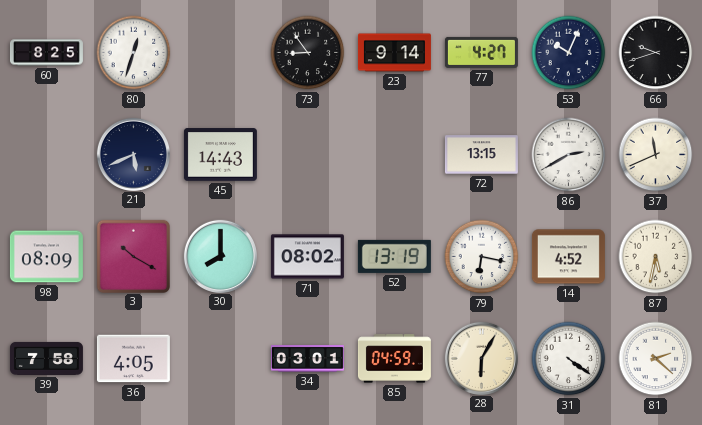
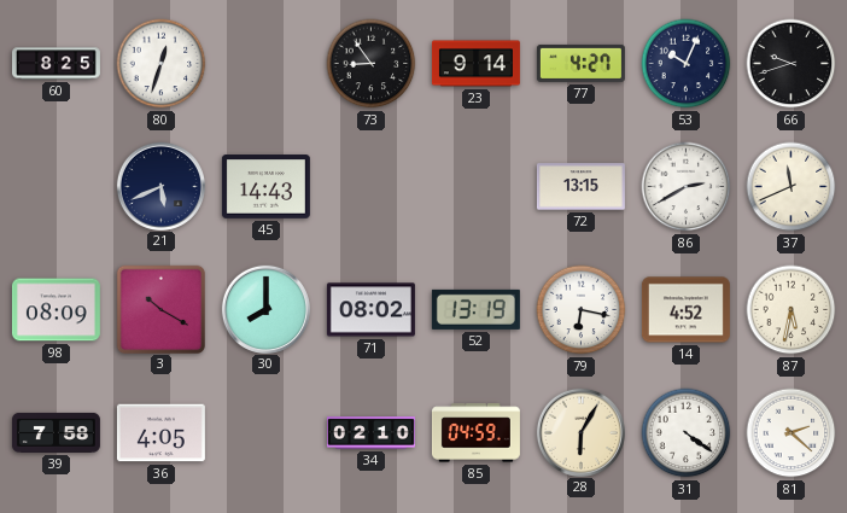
34: 03:01 -> 02:10
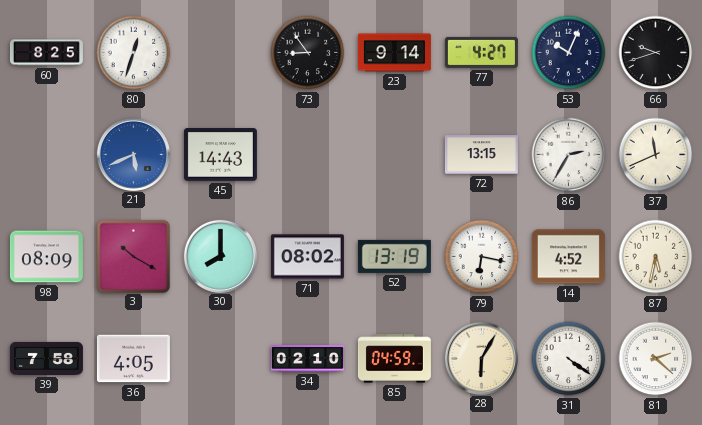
21 dial: navy -> blue
86: 2:40 -> 2:35
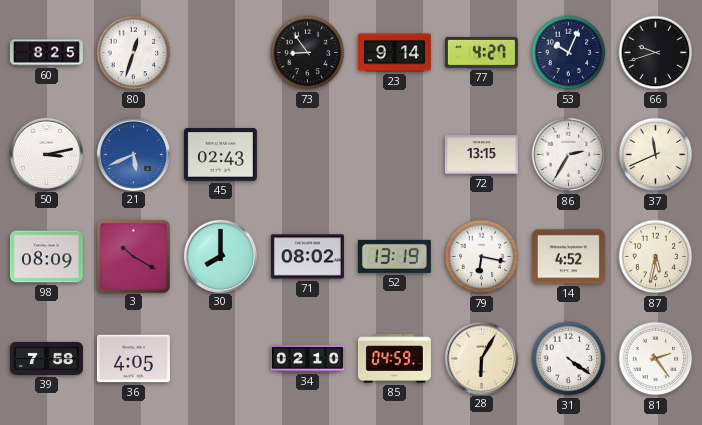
50: none -> 3:13
45: 14:43 -> 02:43
81: 2:22 -> 2:24
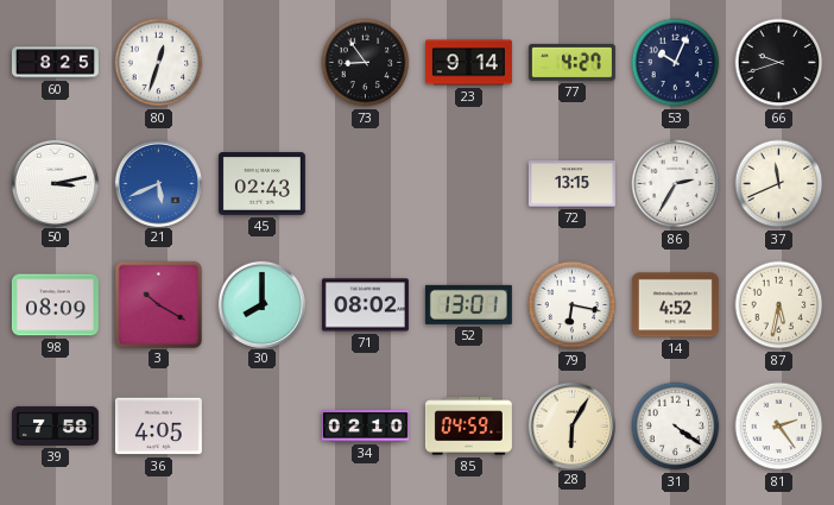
52: 13:19 -> 13:01
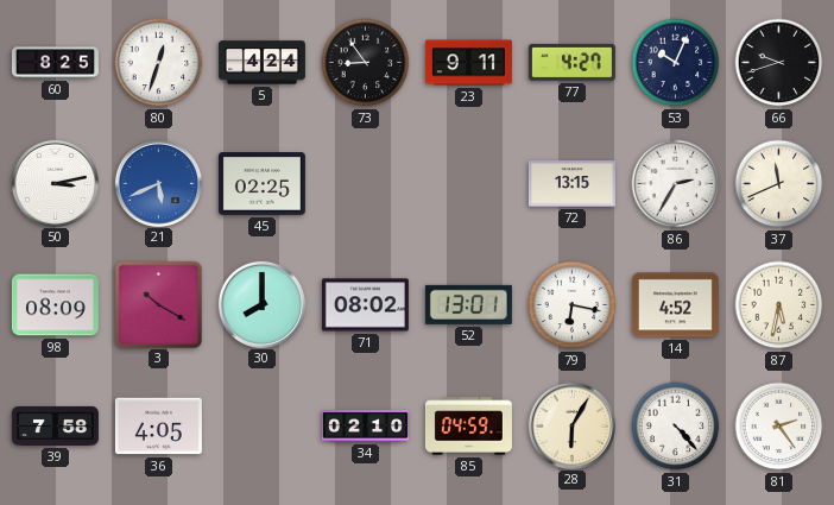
5: none -> 4:24
23: 9:14 -> 9:11
45: 02:43 -> 02:25
31: 4:21 -> 4:23
